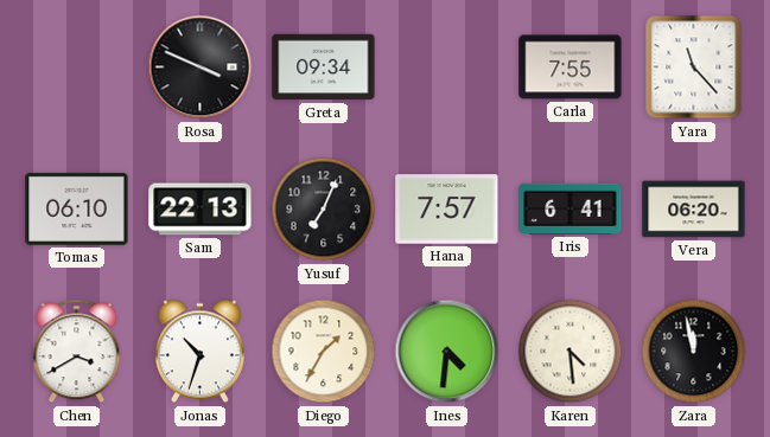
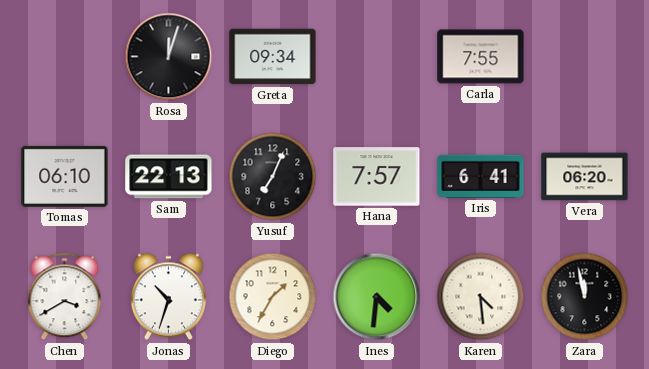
Rosa: 3:49 -> 12:03
Yara: 11:23 -> none
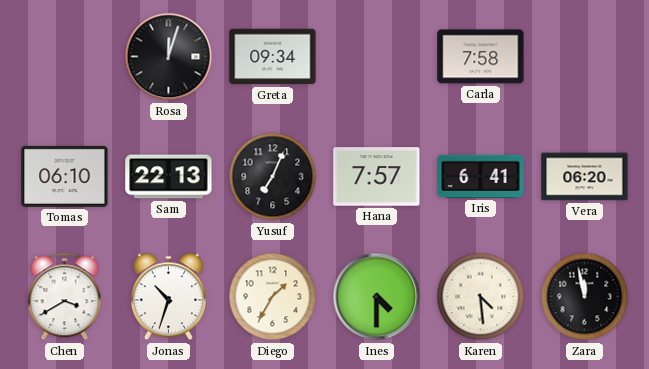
Carla: 7:55 -> 7:58
Ines: 4:31 -> 4:30
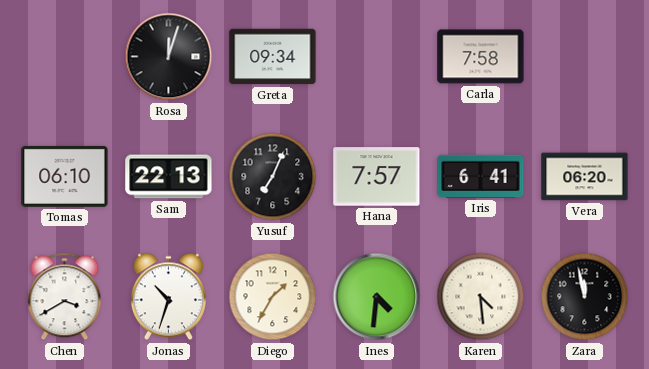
Ines: 4:30 -> 4:31
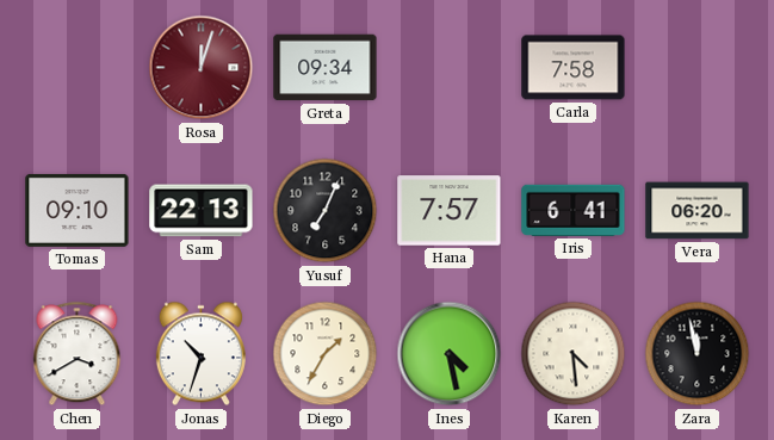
Rosa dial: black -> burgundy
Tomas: 06:10 -> 09:10
Ines: 4:31 -> 4:28
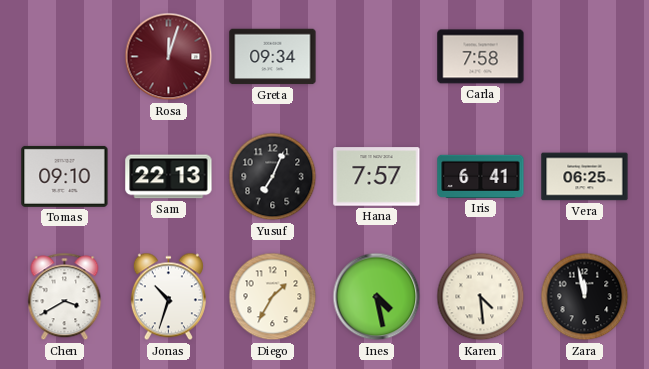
Vera: 06:20 -> 06:25
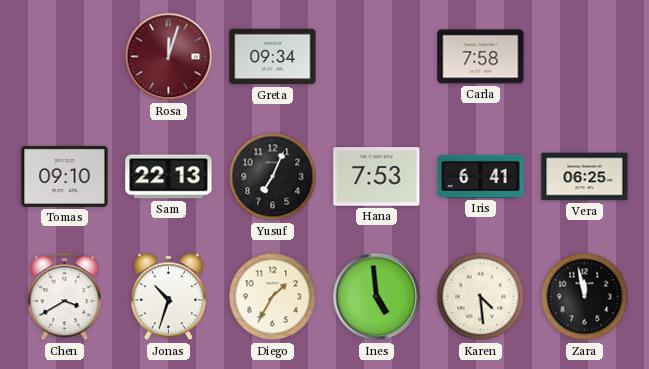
Hana: 7:57 -> 7:53
Ines: 4:28 -> 4:59
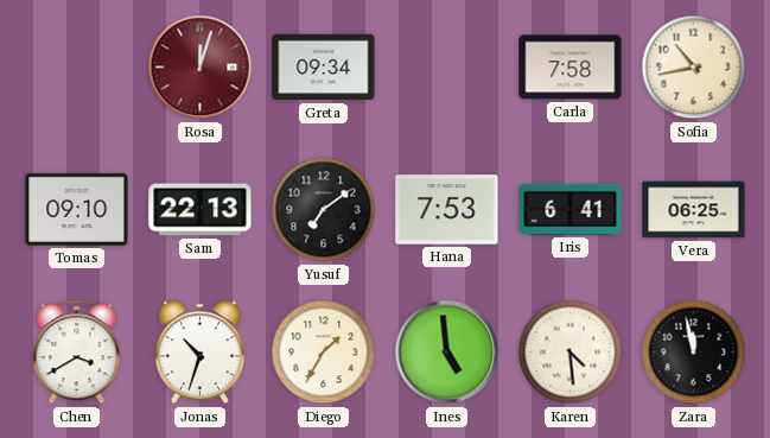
Sofia: none -> 10:43
Yusuf: 7:04 -> 7:09
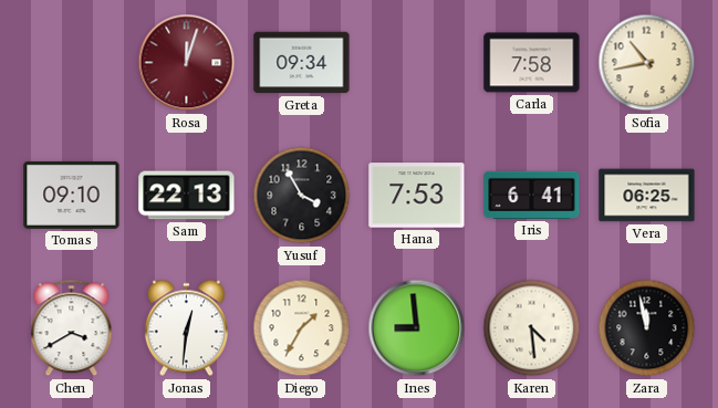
Yusuf: 7:09 -> 3:55
Jonas: 10:33 -> 12:31
Ines: 4:59 -> 8:59
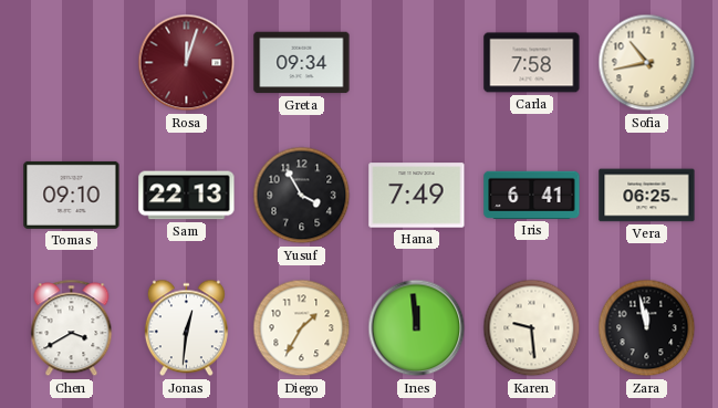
Hana: 7:53 -> 7:49
Ines: 8:59 -> 11:59
Karen: 4:29 -> 9:29
